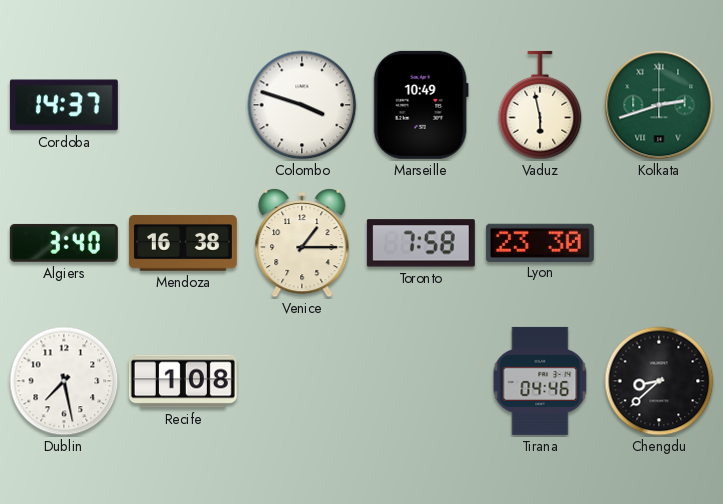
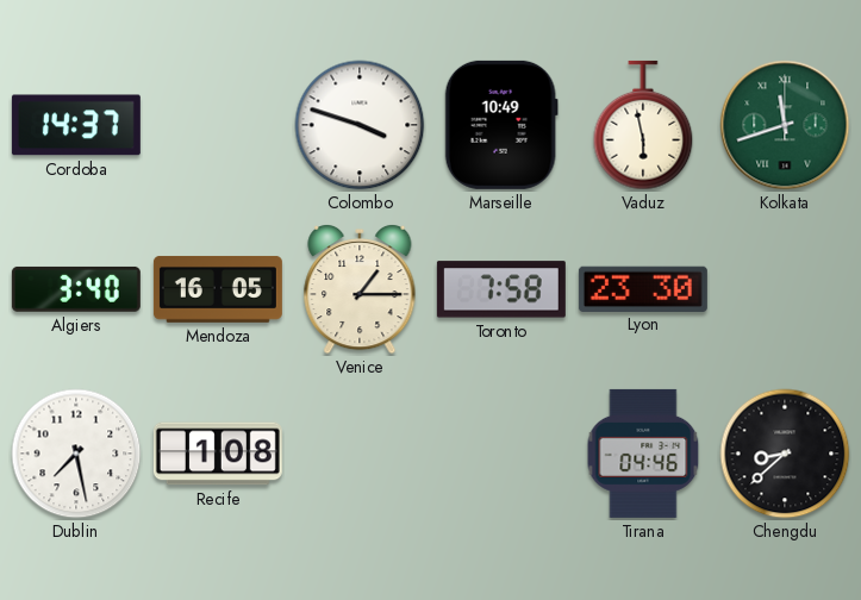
Kolkata: 2:42 -> 11:42
Mendoza: 16:38 -> 16:05
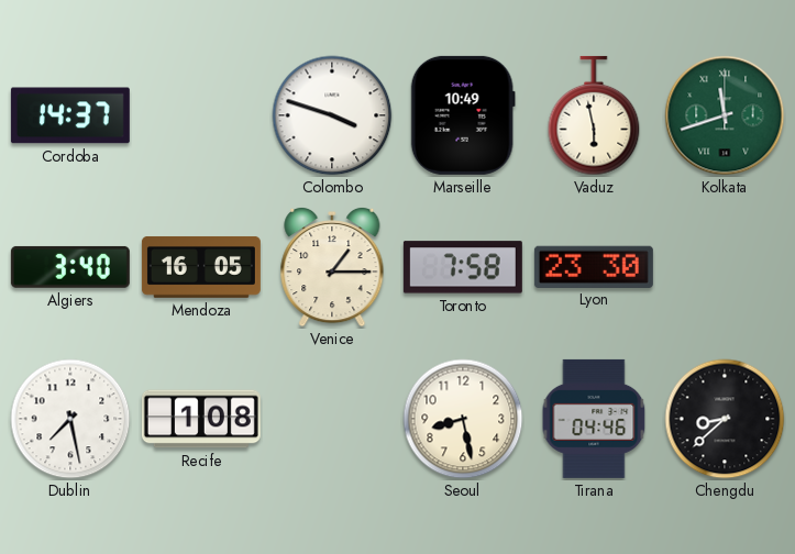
Seoul: none -> 8:28
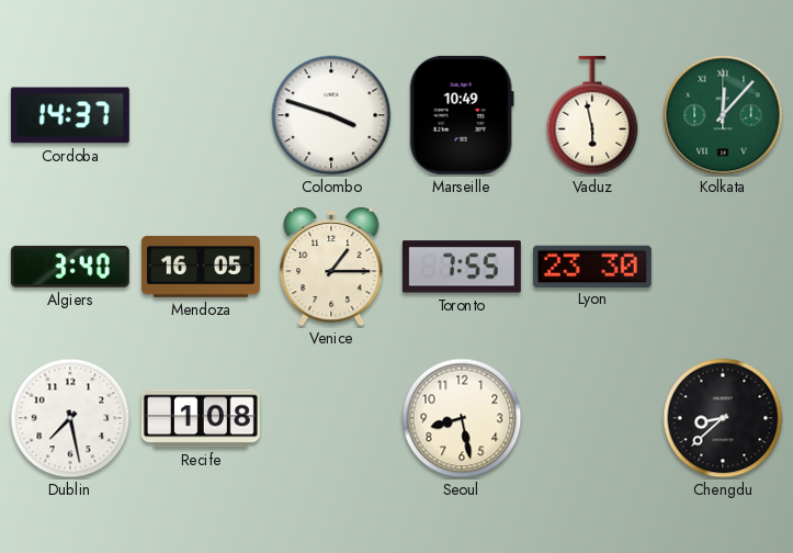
Kolkata: 11:42 -> 12:07
Toronto: 7:58 -> 7:55
Tirana: 04:46 -> none
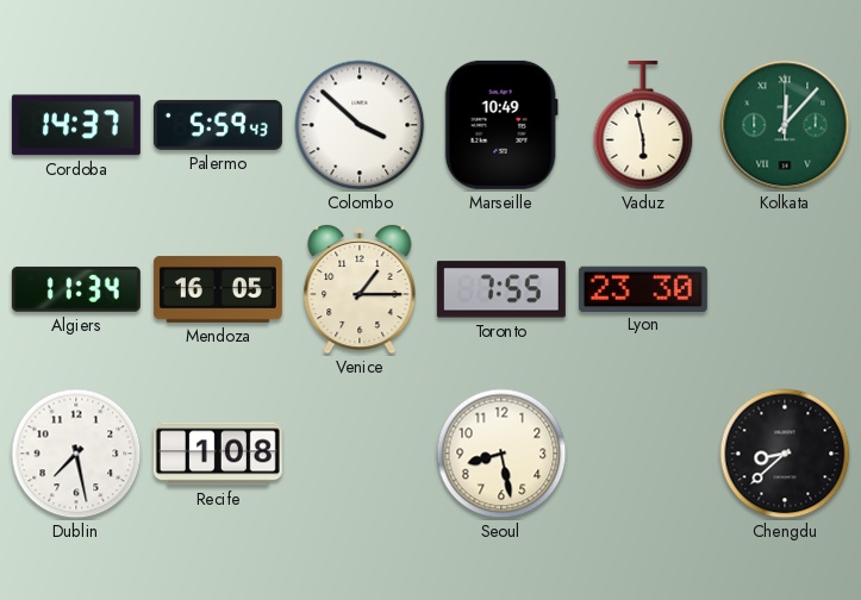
Palermo: none -> 5:59
Colombo: 3:48 -> 3:52
Algiers: 3:40 -> 11:34
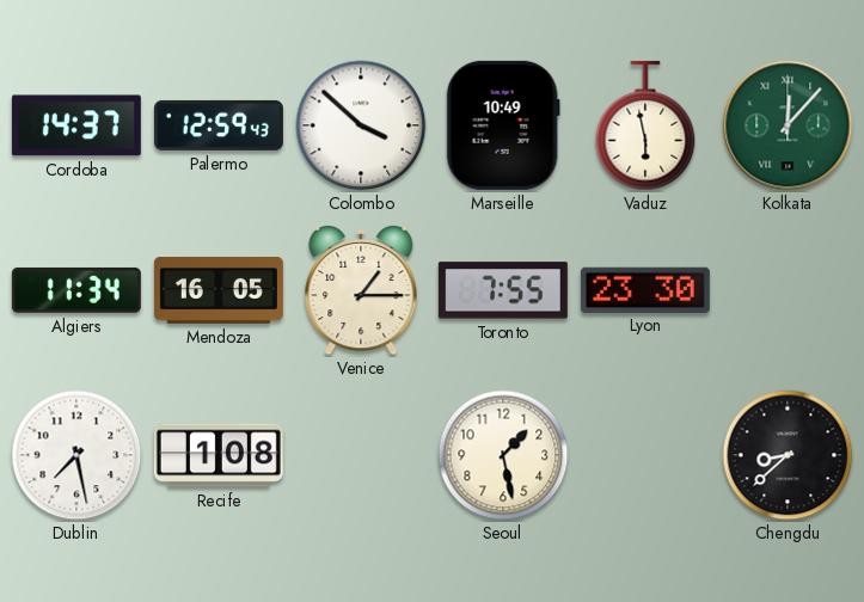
Palermo: 5:59 -> 12:59
Seoul: 8:28 -> 1:28
